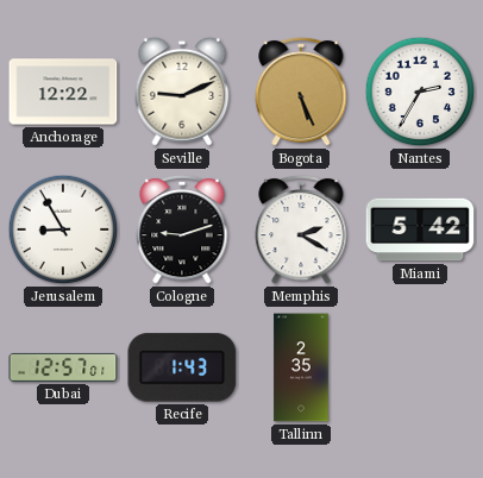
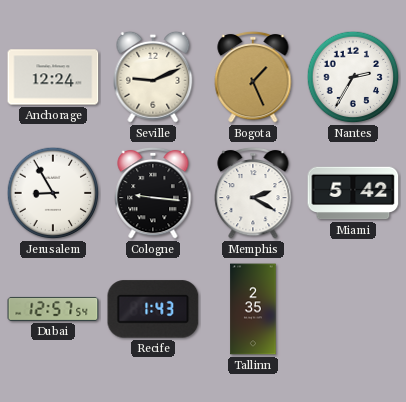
Anchorage: 12:22 -> 12:24
Bogota: 5:26 -> 1:26
Cologne: 9:12 -> 9:16
Dubai: 12:57:01 -> 12:57:54
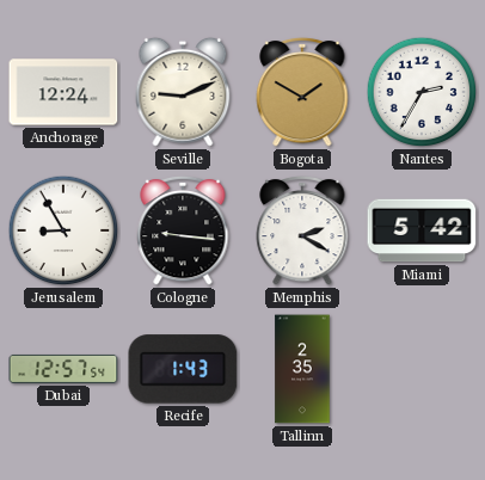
Bogota: 1:26 -> 1:50
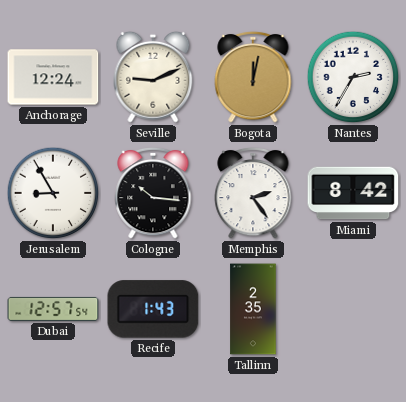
Bogota: 1:50 -> 12:02
Cologne: 9:16 -> 10:16
Memphis: 2:20 -> 2:24
Miami: 5:42 -> 8:42
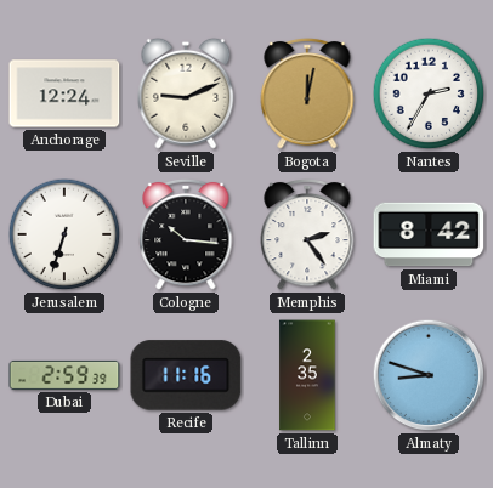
Jerusalem: 8:55 -> 6:33
Dubai: 12:57 -> 2:59
Recife: 1:43 -> 11:16
Almaty: none -> 8:48
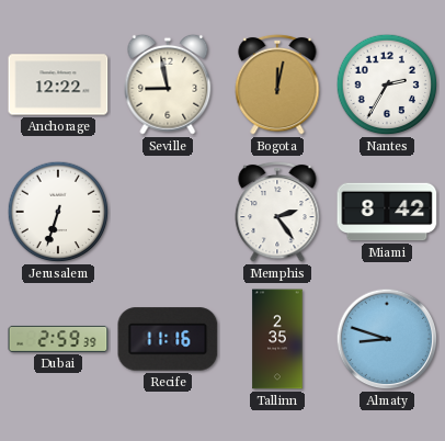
Anchorage: 12:24 -> 12:22
Seville: 9:11 -> 8:58
Cologne: 10:16 -> none
